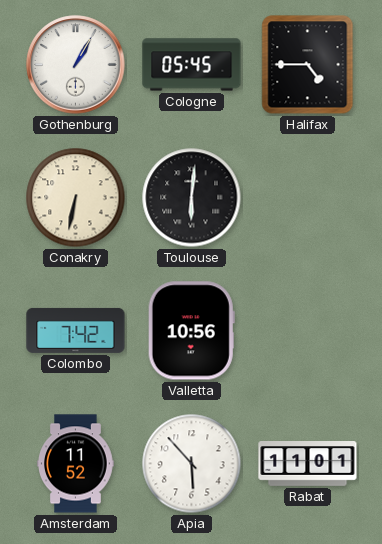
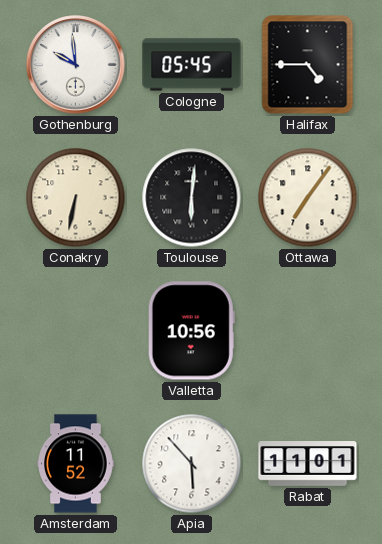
Gothenburg: 1:05 -> 9:59
Ottawa: none -> 7:06
Colombo: 7:42 -> none
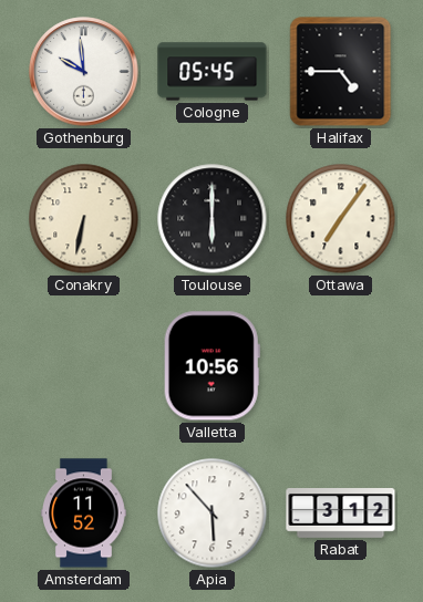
Toulouse: 6:01 -> 6:00
Rabat: 11:01 -> 3:12
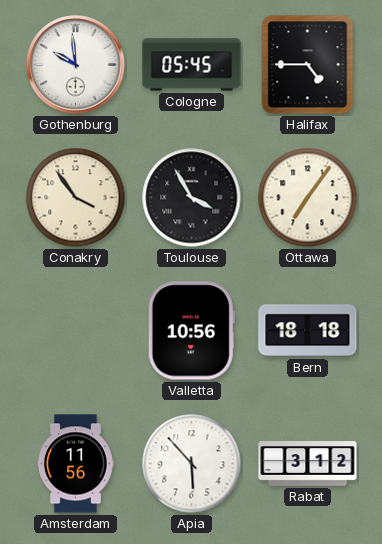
Conakry: 6:32 -> 3:54
Toulouse: 6:00 -> 3:55
Bern: none -> 18:18
Amsterdam: 11:52 -> 11:56
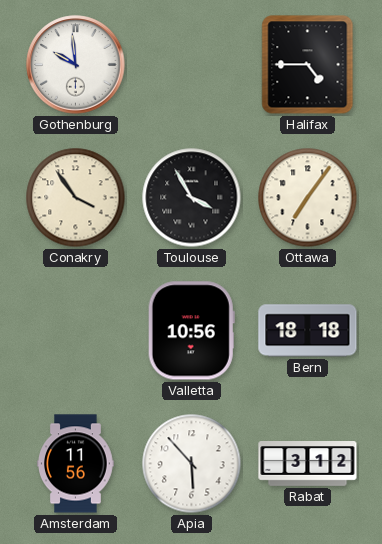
Cologne: 05:45 -> none
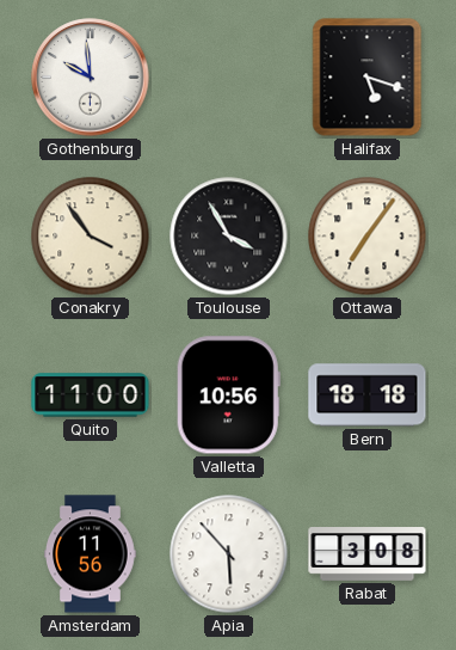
Halifax: 4:45 -> 5:18
Quito: none -> 11:00
Rabat: 3:12 -> 3:08
